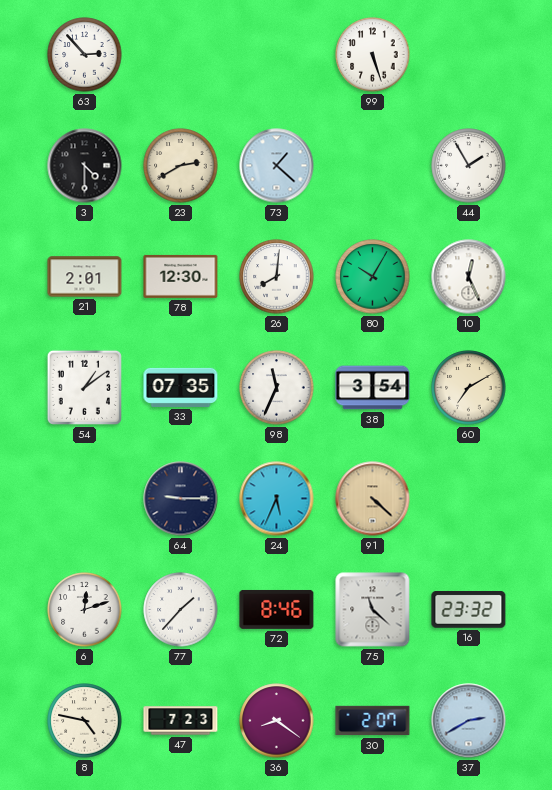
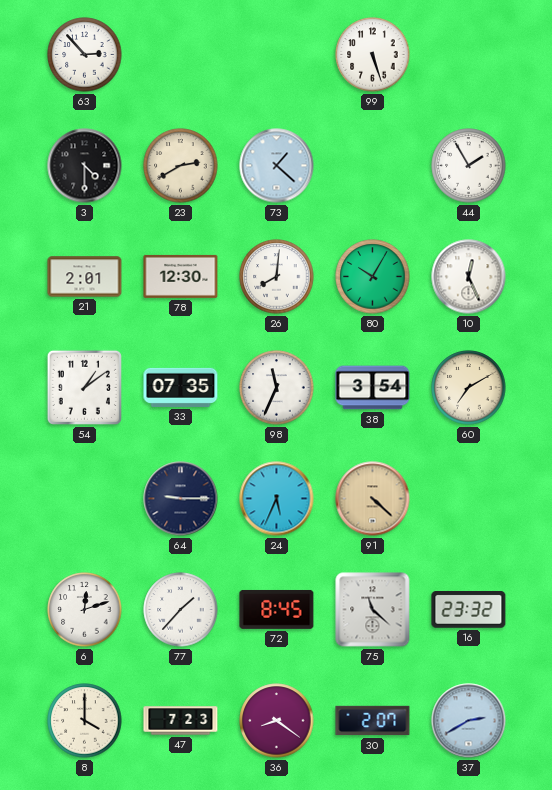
72: 8:46 -> 8:45
8: 4:47 -> 4:00
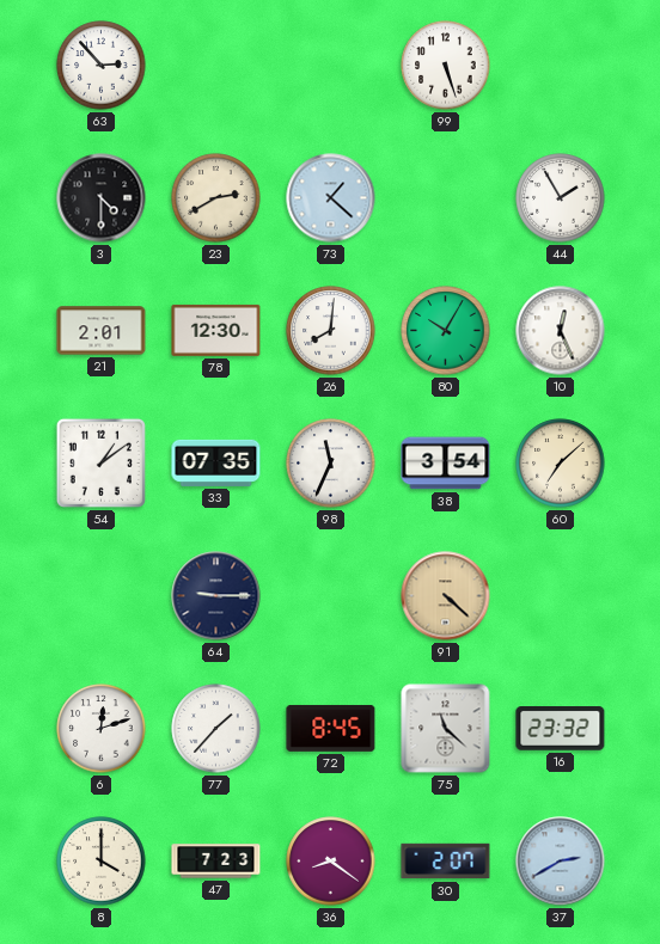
60: 7:10 -> 7:08
24: 5:34 -> none
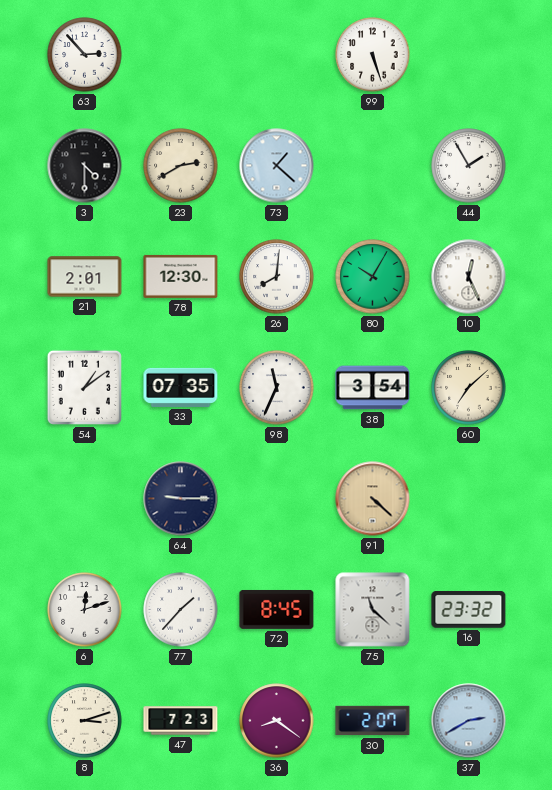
8: 4:00 -> 3:12
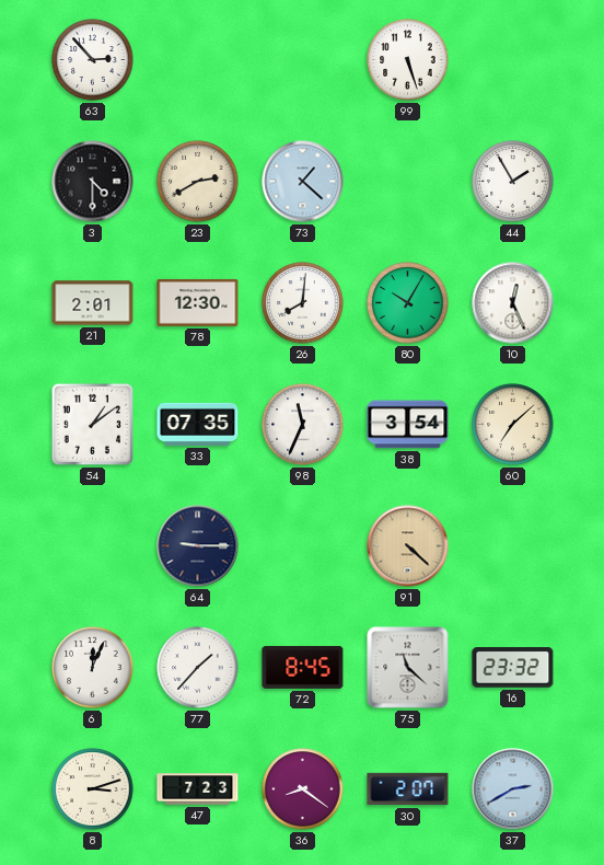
6: 12:12 -> 12:04
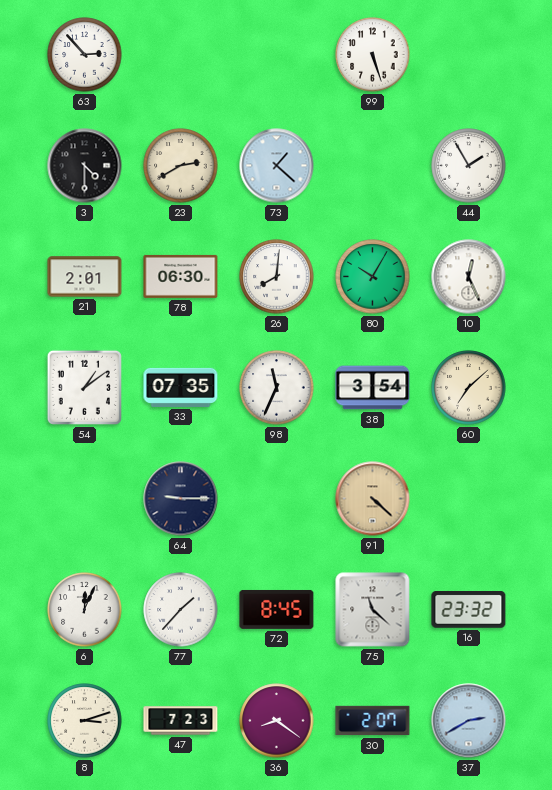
78: 12:30 -> 06:30
